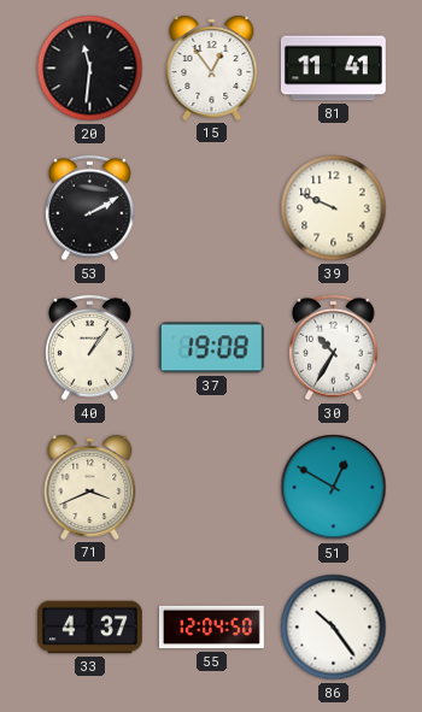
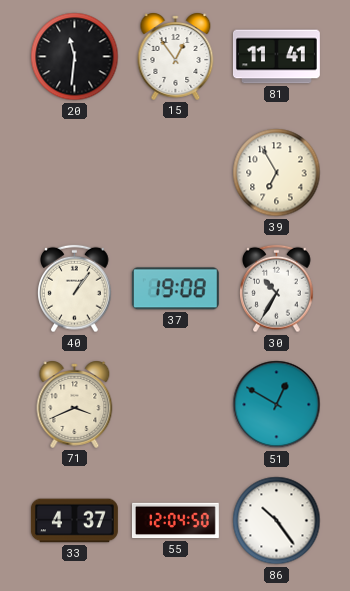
53: 2:10 -> none
39: 9:49 -> 6:55
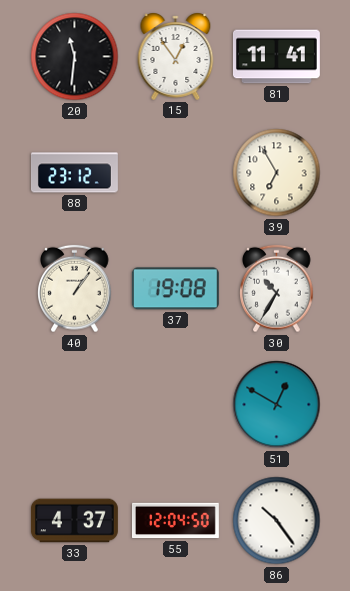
88: none -> 23:12
71: 3:41 -> none
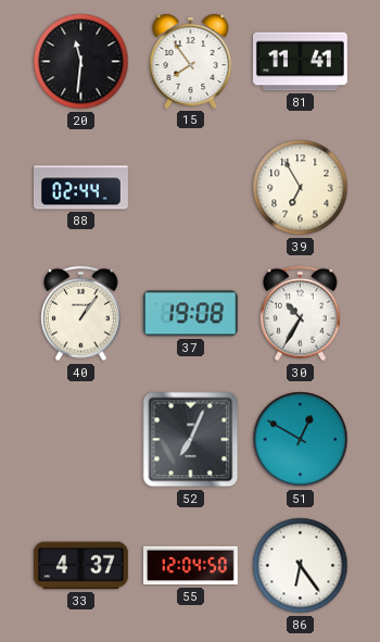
15: 12:54 -> 7:54
88: 23:12 -> 02:44
52: none -> 7:04
86: 10:24 -> 6:24
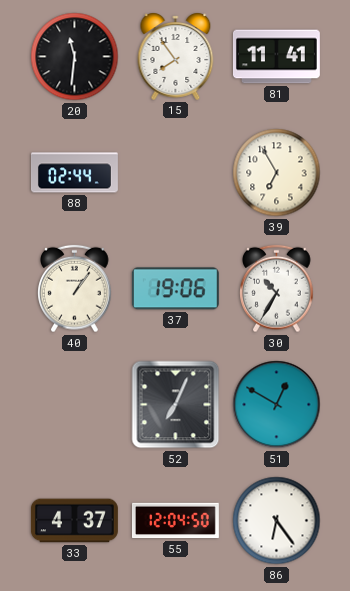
37: 19:08 -> 19:06
